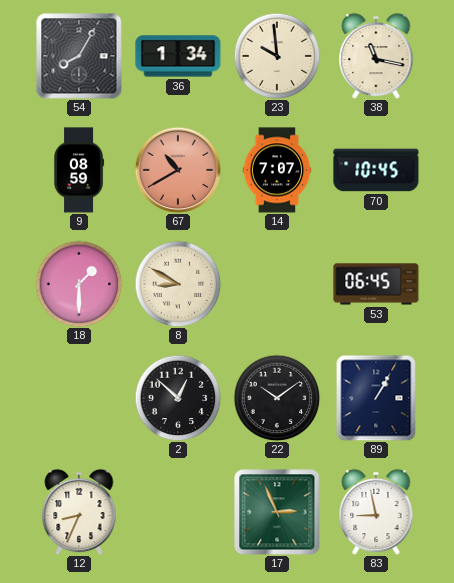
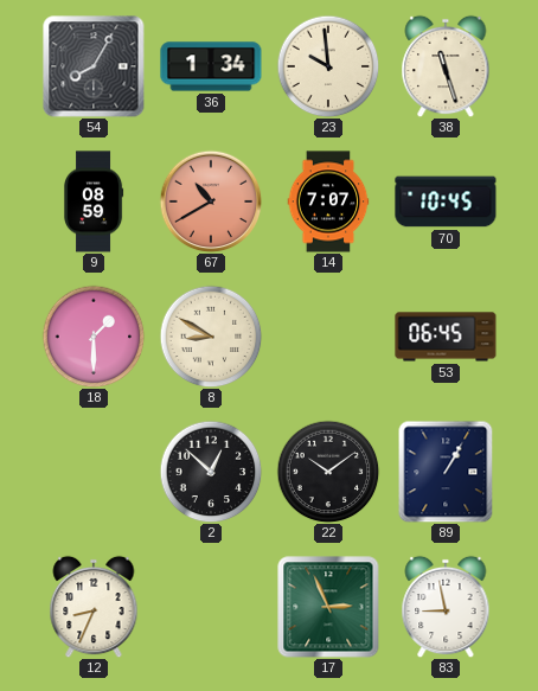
38: 11:17 -> 11:27
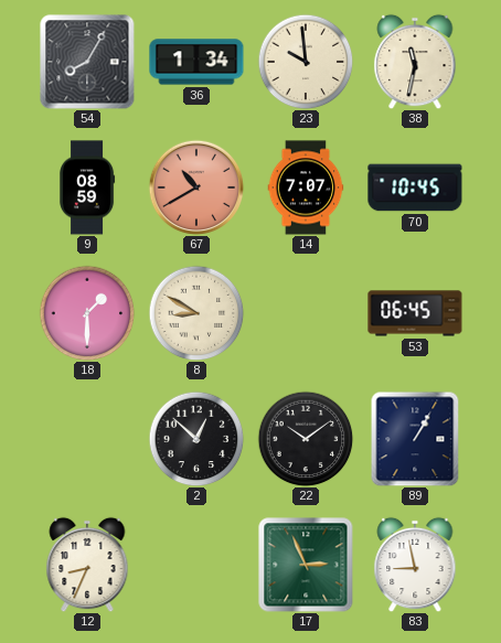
38: 11:27 -> 11:32
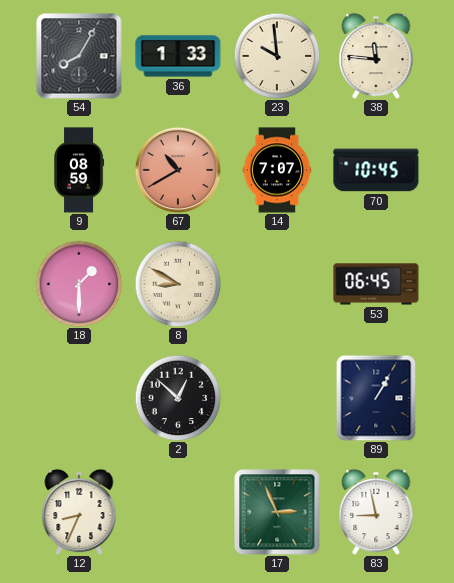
36: 1:34 -> 1:33
38: 11:32 -> 11:46
22: 10:09 -> none
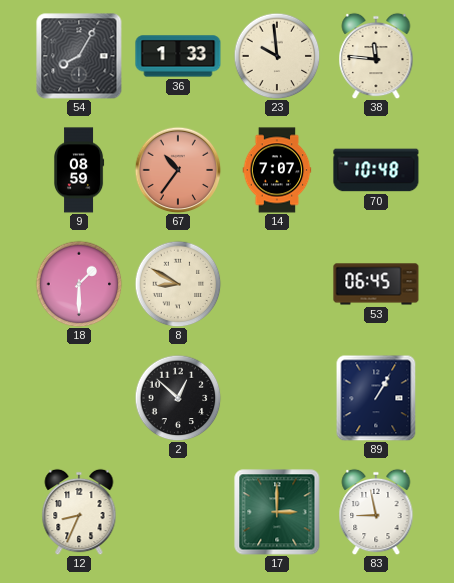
67: 10:40 -> 10:36
70: 10:45 -> 10:48
17: 2:56 -> 3:00
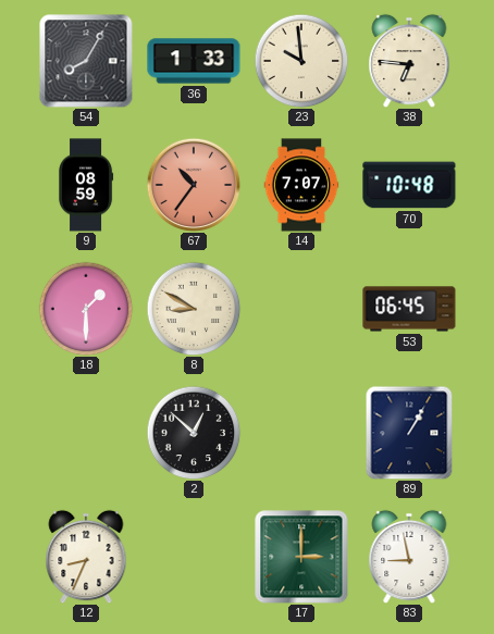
38: 11:46 -> 6:46
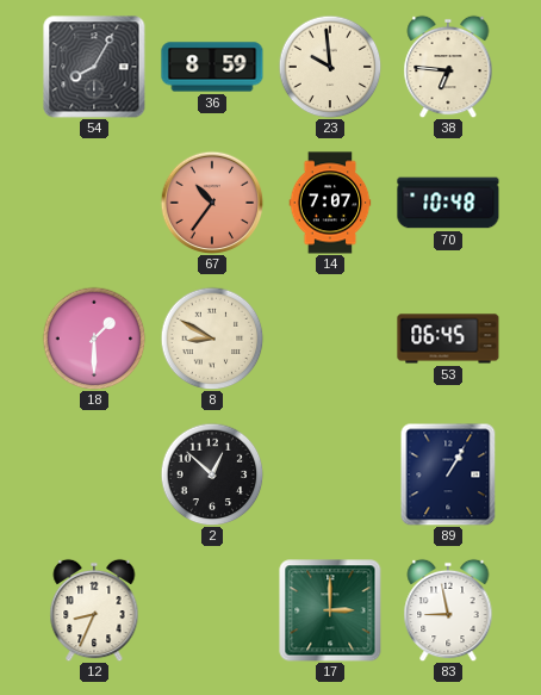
36: 1:33 -> 8:59
9: 08:59 -> none
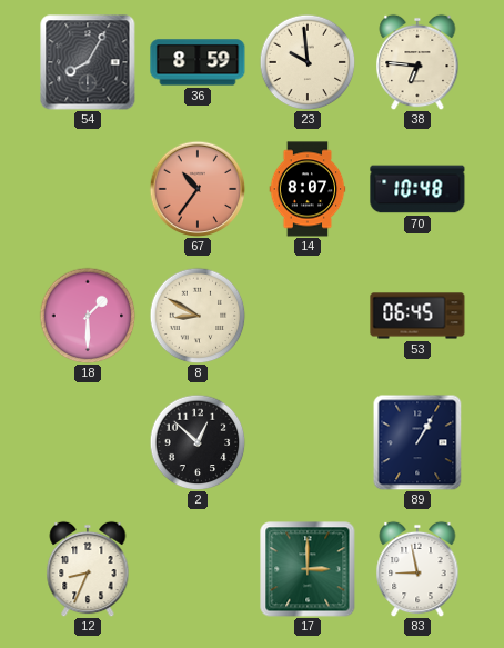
14: 7:07 -> 8:07
